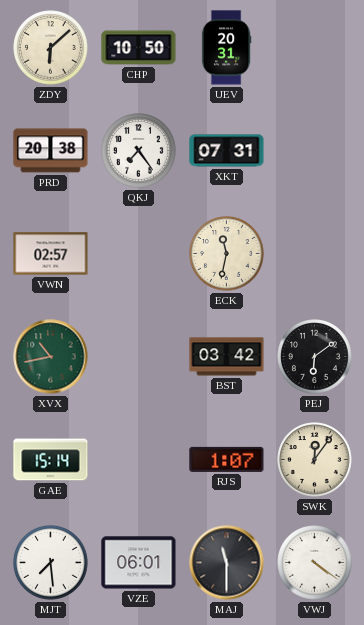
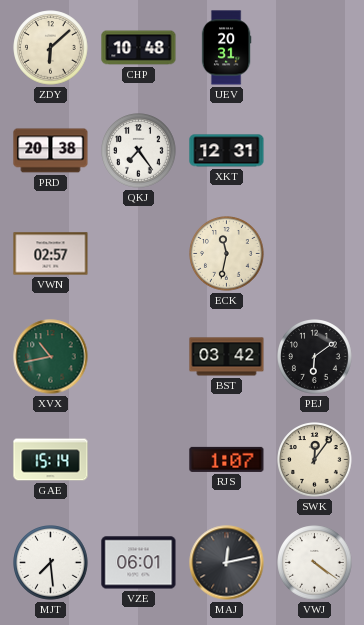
CHP: 10:50 -> 10:48
XKT: 07:31 -> 12:31
MAJ: 11:30 -> 12:13
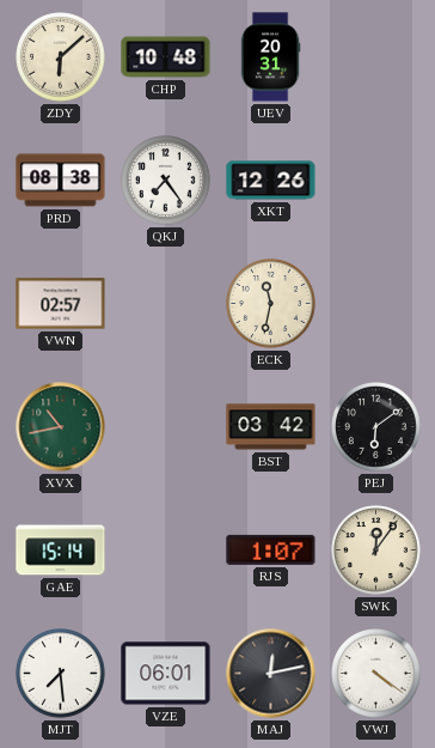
PRD: 20:38 -> 08:38
XKT: 12:31 -> 12:26
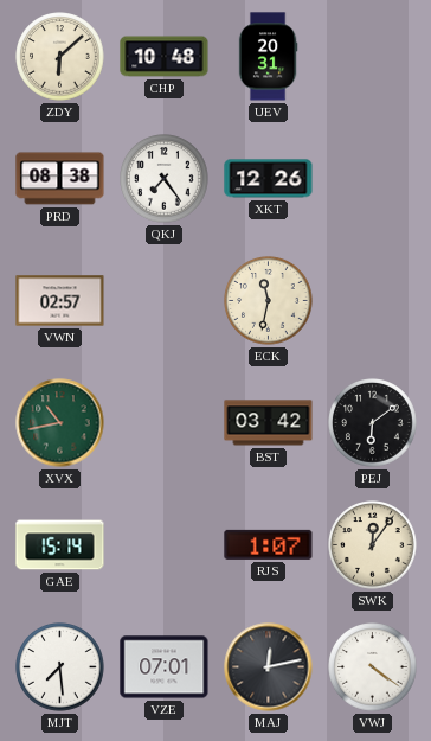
VZE: 06:01 -> 07:01
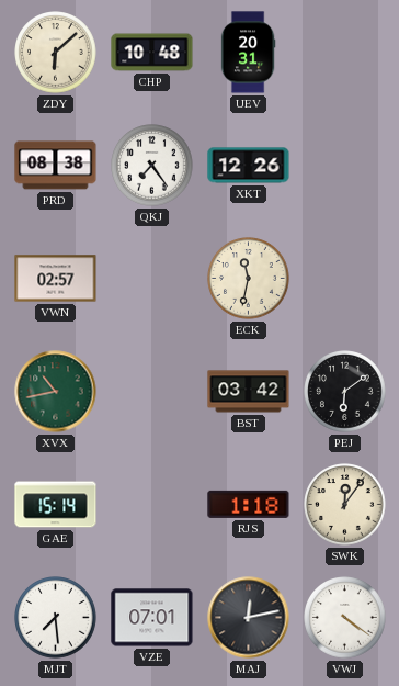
RJS: 1:07 -> 1:18
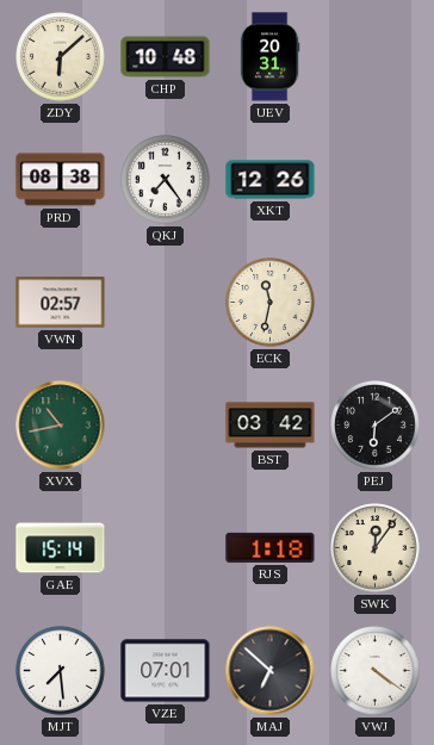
MAJ: 12:13 -> 6:52
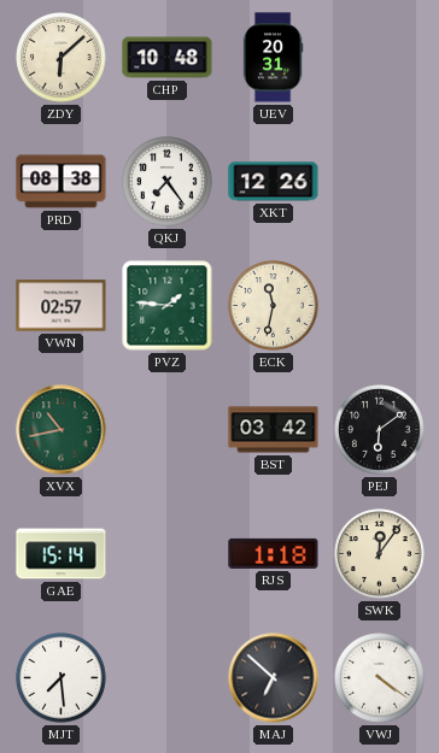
PVZ: none -> 1:46
VZE: 07:01 -> none
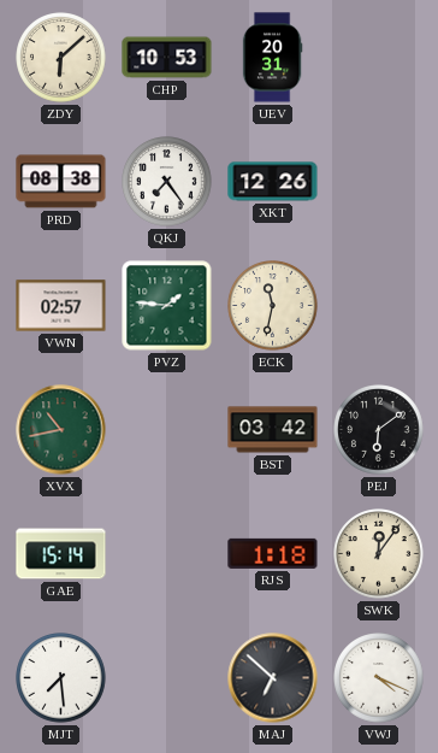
CHP: 10:48 -> 10:53
VWJ: 4:21 -> 4:19
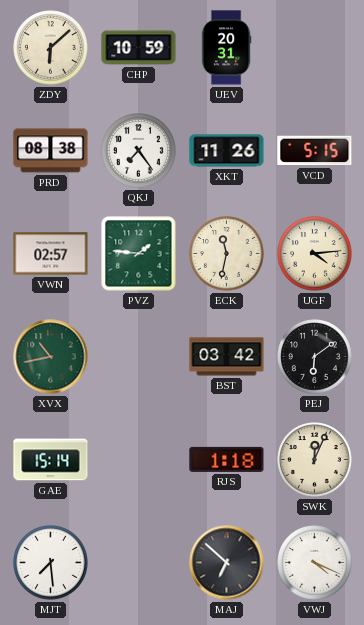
CHP: 10:53 -> 10:59
XKT: 12:26 -> 11:26
VCD: none -> 5:15
UGF: none -> 4:14
SWK: 12:06 -> 12:04
